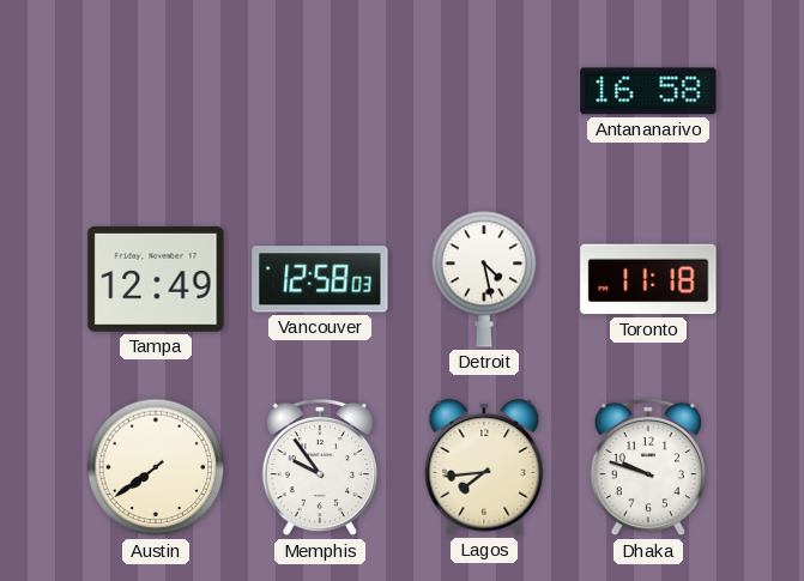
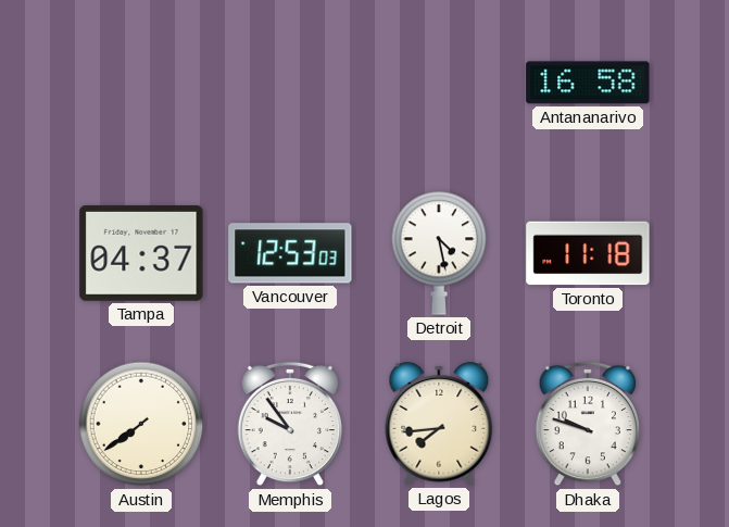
Tampa: 12:49 -> 04:37
Vancouver: 12:58 -> 12:53
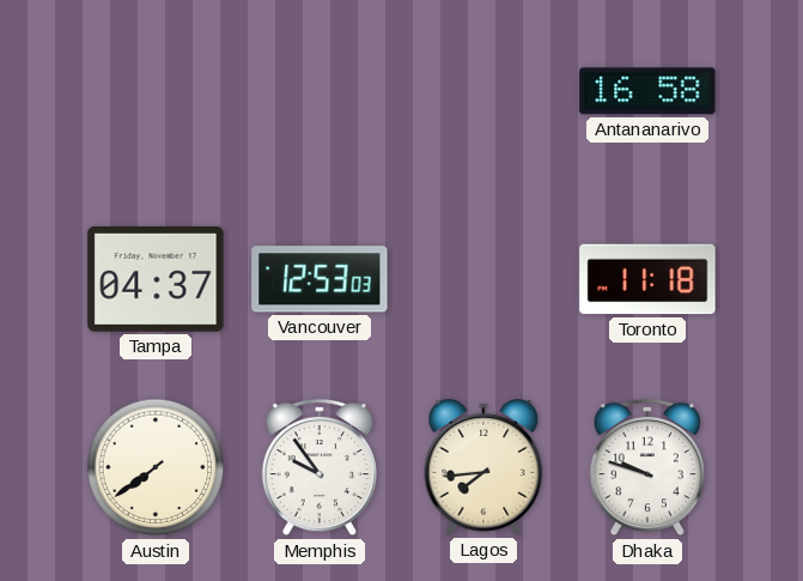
Detroit: 4:28 -> none
